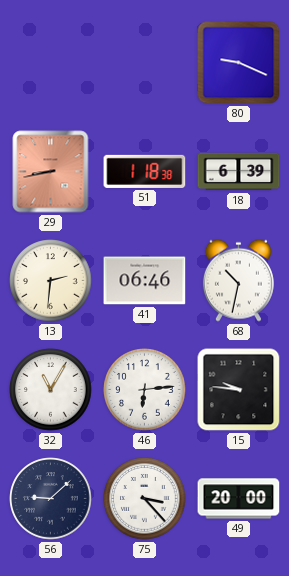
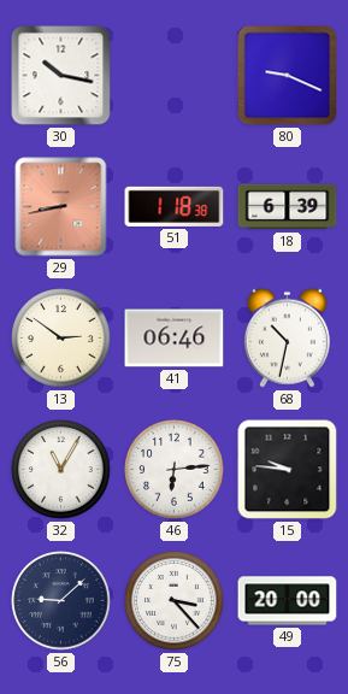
30: none -> 10:17
13: 2:31 -> 2:51
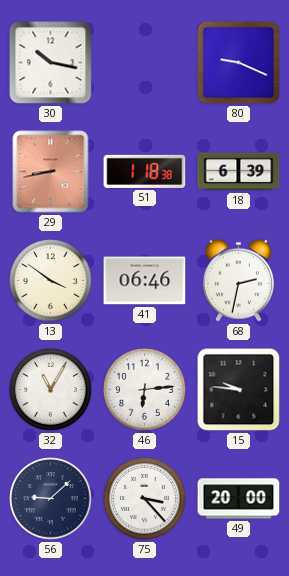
13: 2:51 -> 3:51
68: 10:32 -> 2:32
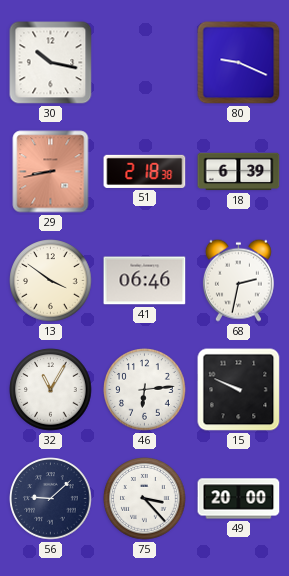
51: 1:18 -> 2:18
15: 9:46 -> 9:49
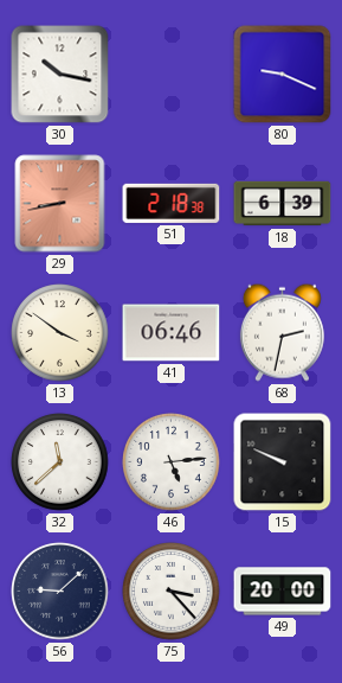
32: 11:05 -> 11:38
46: 6:14 -> 5:14
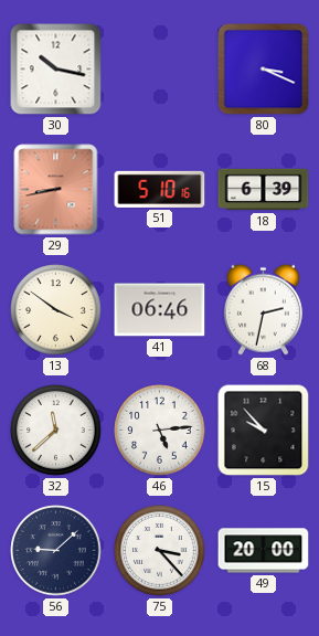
80: 9:19 -> 3:19
51: 2:18 -> 5:10
15: 9:49 -> 9:53
